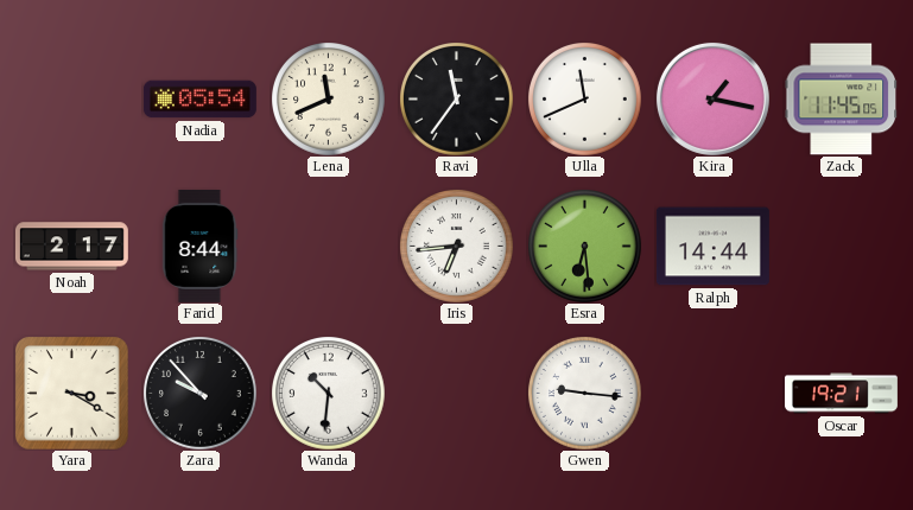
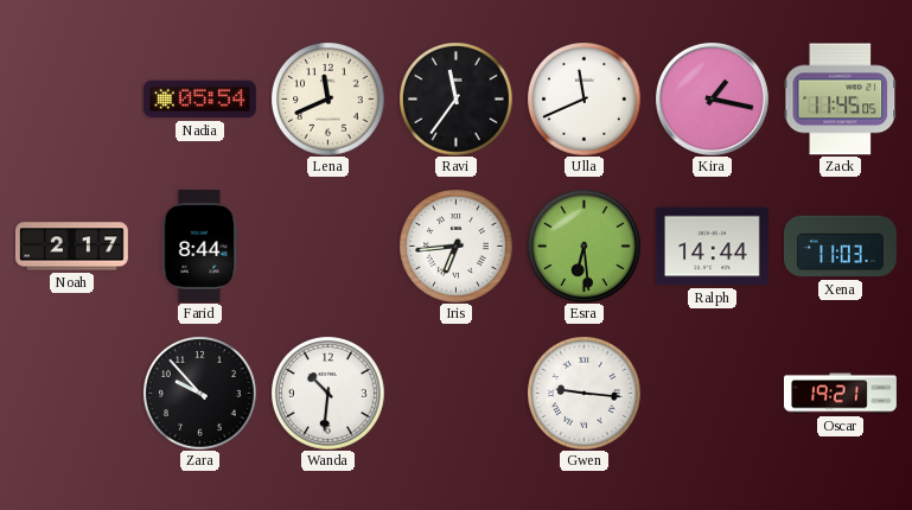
Xena: none -> 11:03
Yara: 3:20 -> none
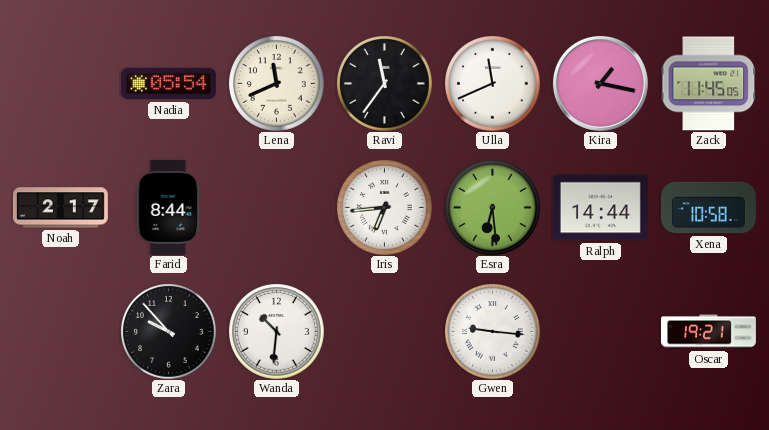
Xena: 11:03 -> 10:58
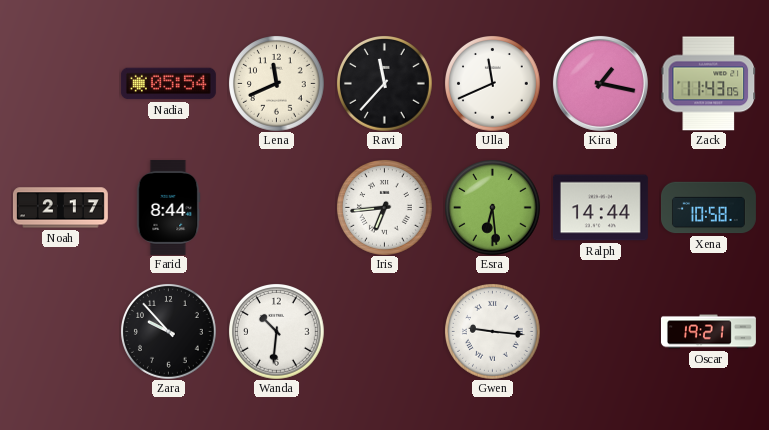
Ravi: 11:36 -> 11:37
Zack: 11:45 -> 11:43
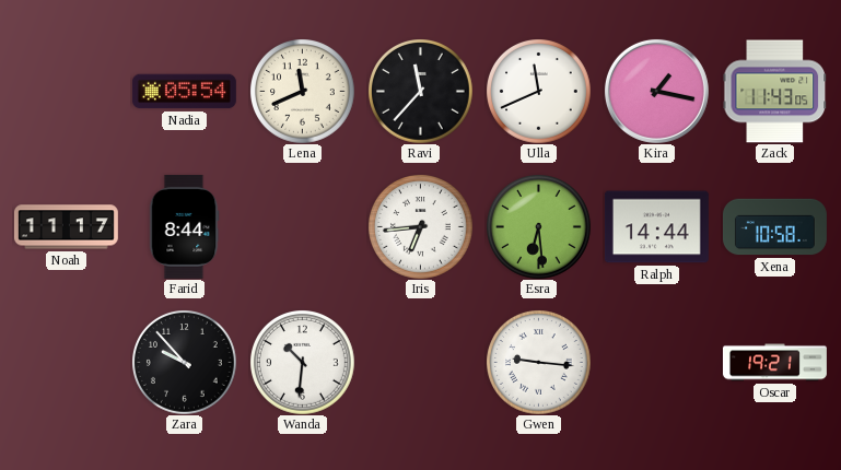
Noah: 2:17 -> 11:17
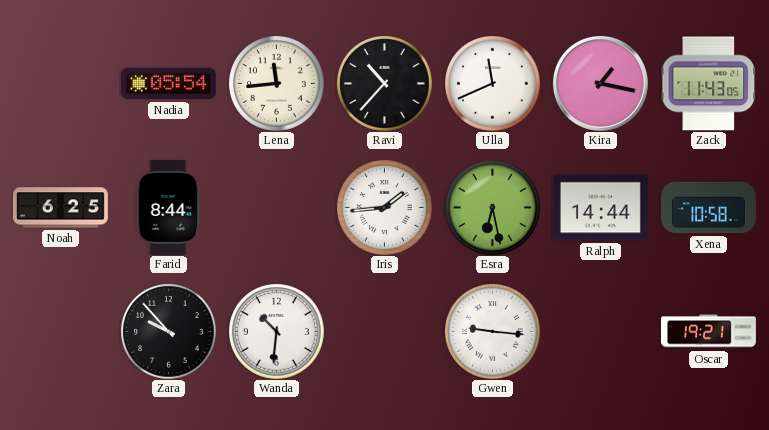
Lena: 11:41 -> 11:44
Ravi: 11:37 -> 10:37
Noah: 11:17 -> 6:25
Iris: 6:44 -> 1:44
Esra: 6:29 -> 6:28
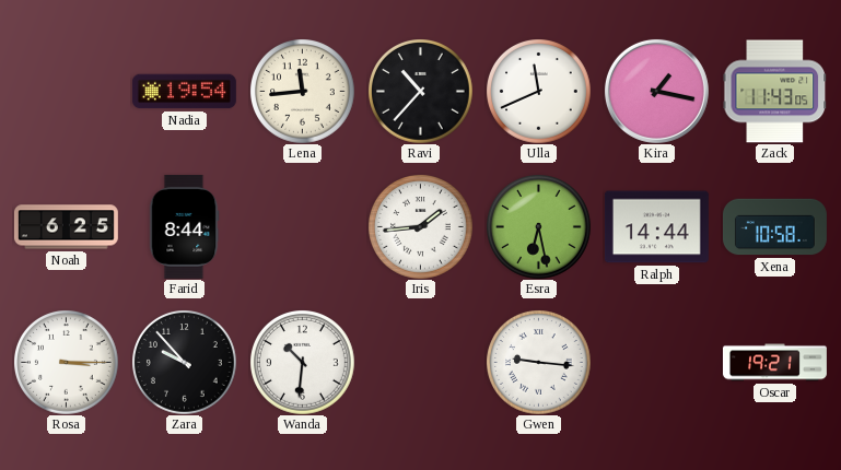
Nadia: 05:54 -> 19:54
Rosa: none -> 3:15
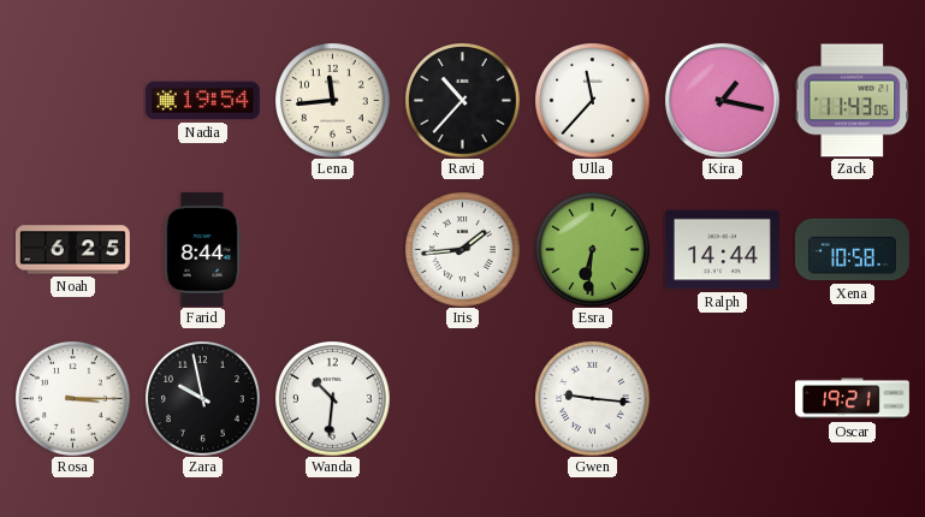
Ulla: 11:41 -> 11:37
Esra: 6:28 -> 6:31
Zara: 9:53 -> 9:58
